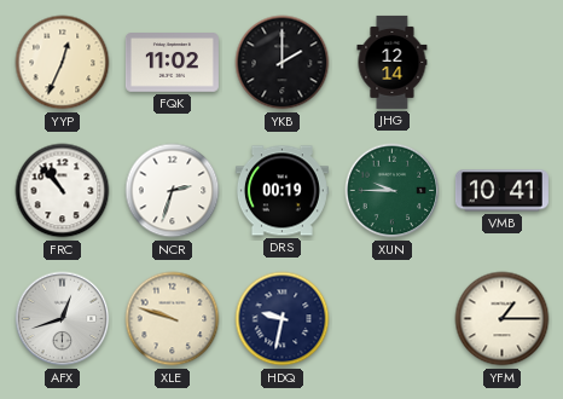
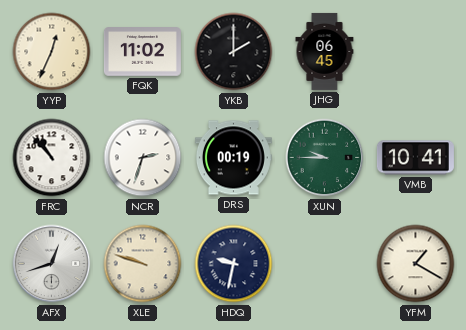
JHG: 12:14 -> 06:45
YFM: 1:15 -> 1:20
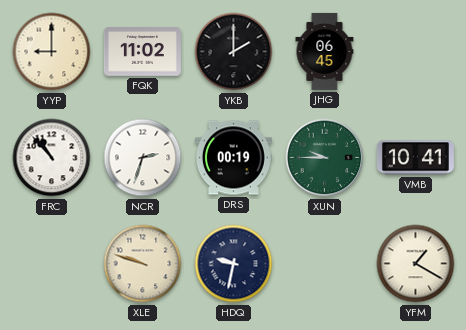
YYP: 12:34 -> 9:00
AFX: 12:42 -> none
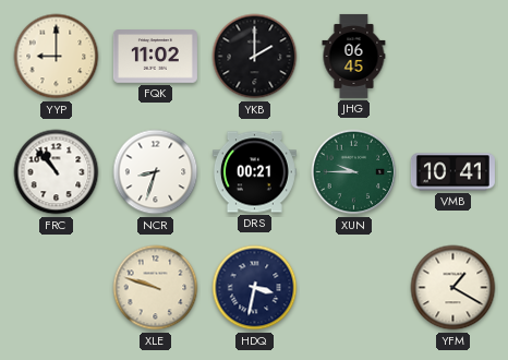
NCR: 2:33 -> 8:33
DRS: 00:19 -> 00:21
HDQ: 9:32 -> 3:32
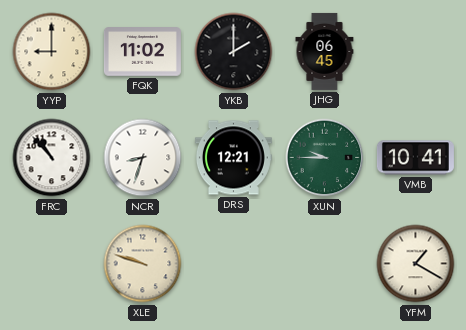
DRS: 00:21 -> 12:21
HDQ: 3:32 -> none
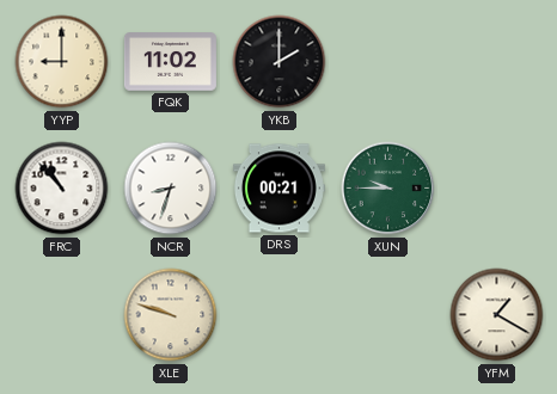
JHG: 06:45 -> none
DRS: 12:21 -> 00:21
VMB: 10:41 -> none
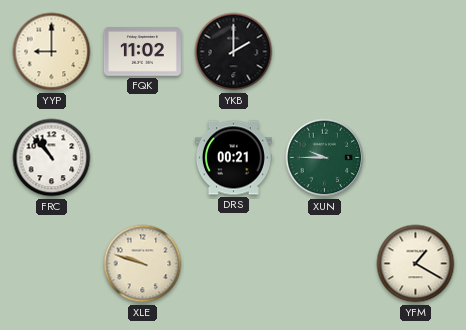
NCR: 8:33 -> none
